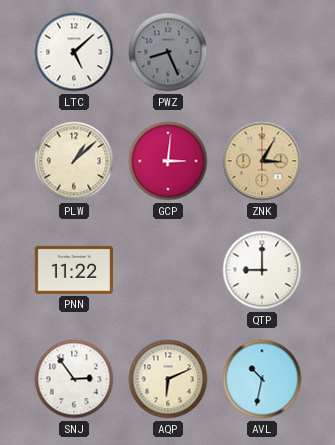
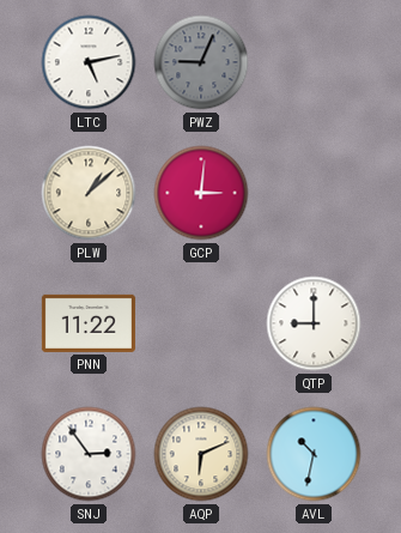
LTC: 5:08 -> 5:13
PWZ: 8:26 -> 9:04
ZNK: 3:05 -> none
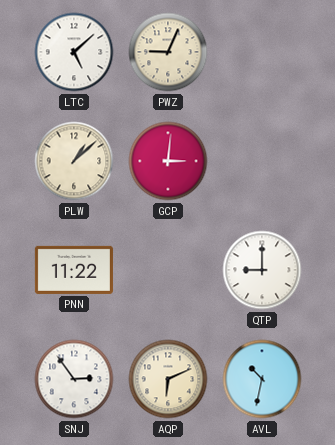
LTC: 5:13 -> 5:08
PWZ dial: grey -> cream
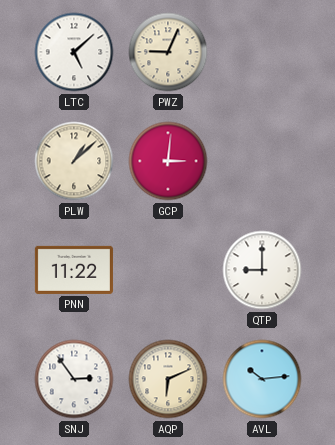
AVL: 10:32 -> 10:14
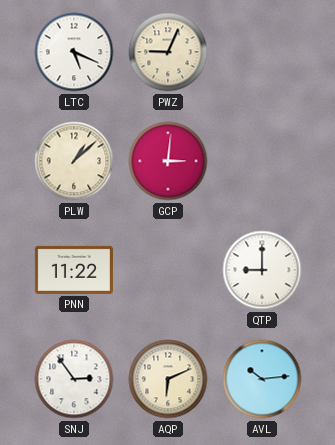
LTC: 5:08 -> 5:19
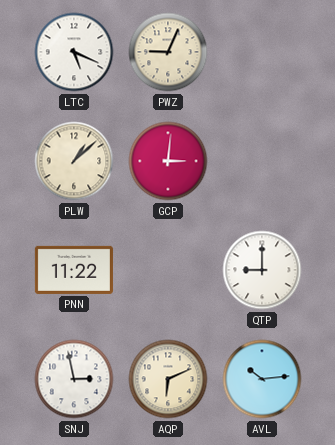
SNJ: 2:54 -> 2:58
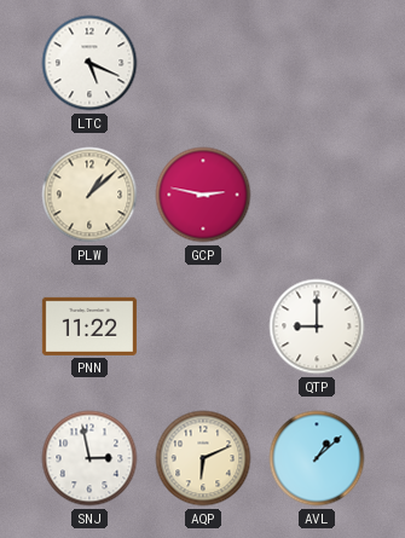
PWZ: 9:04 -> none
GCP: 3:01 -> 2:47
AVL: 10:14 -> 1:08
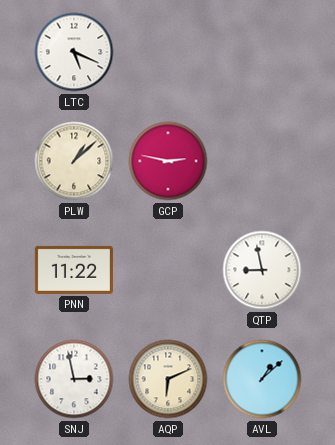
QTP: 9:00 -> 8:58
